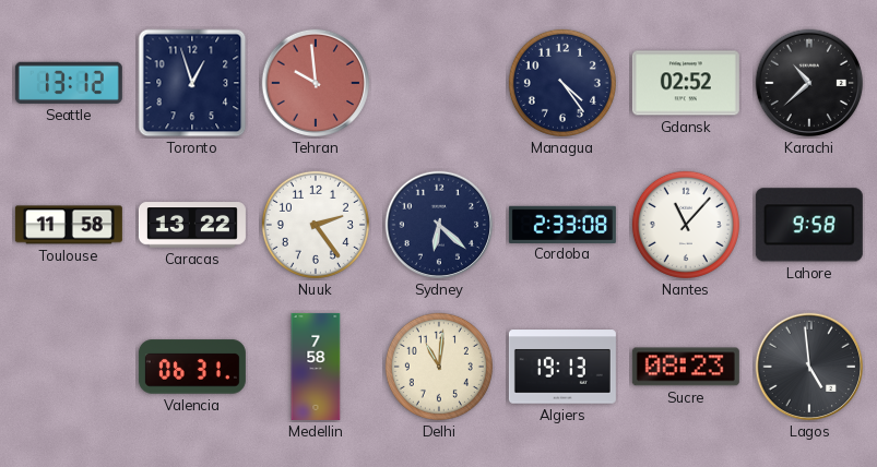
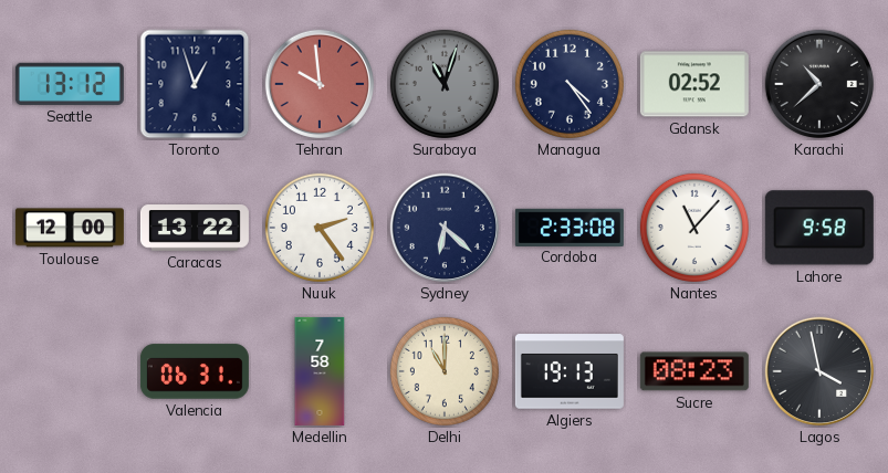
Surabaya: none -> 11:03
Toulouse: 11:58 -> 12:00
Delhi: 11:01 -> 11:00
Lagos: 4:59 -> 3:58
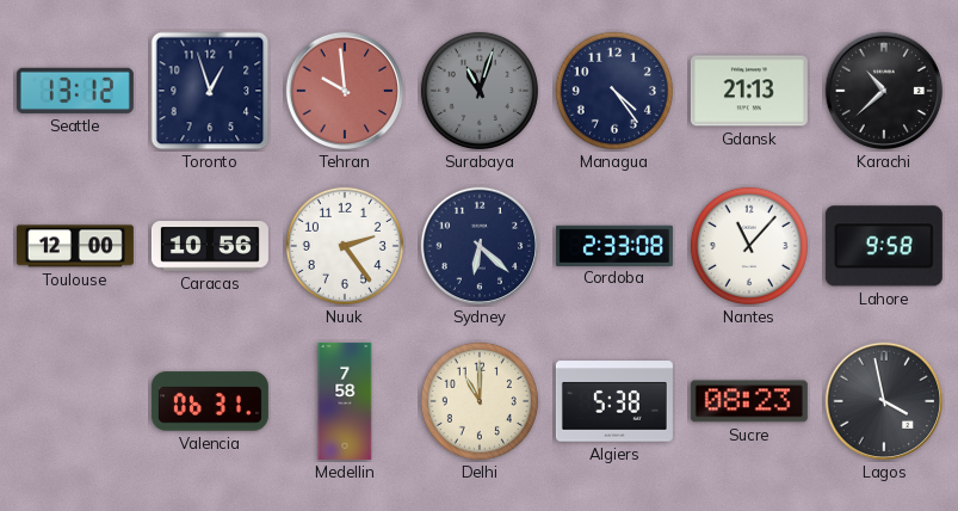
Gdansk: 02:52 -> 21:13
Caracas: 13:22 -> 10:56
Algiers: 19:13 -> 5:38
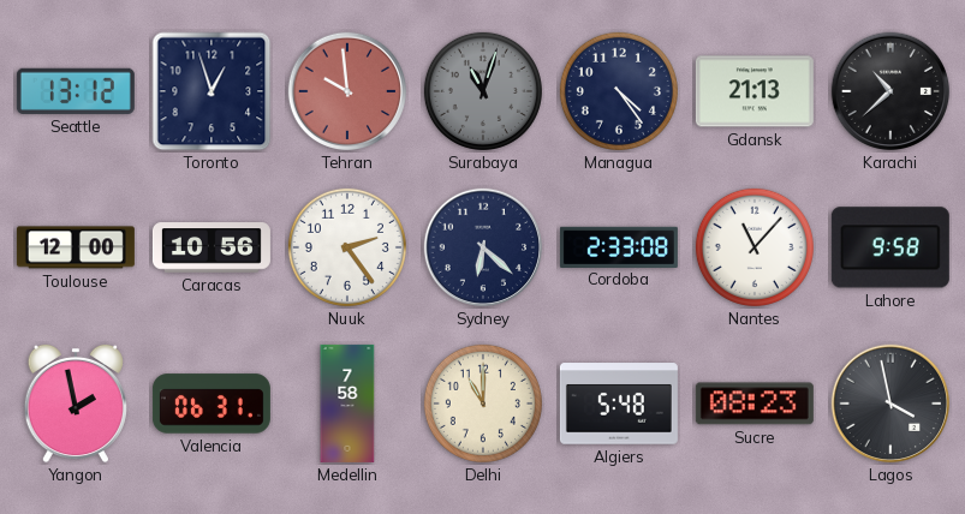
Yangon: none -> 1:58
Algiers: 5:38 -> 5:48
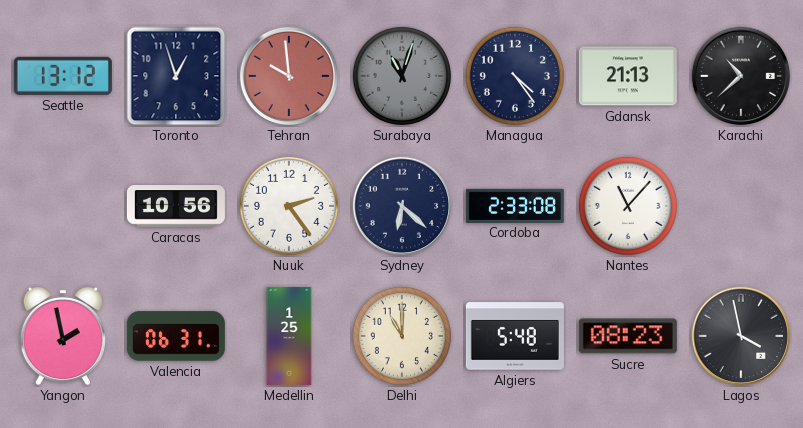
Toulouse: 12:00 -> none
Lahore: 9:58 -> none
Medellin: 7:58 -> 1:25
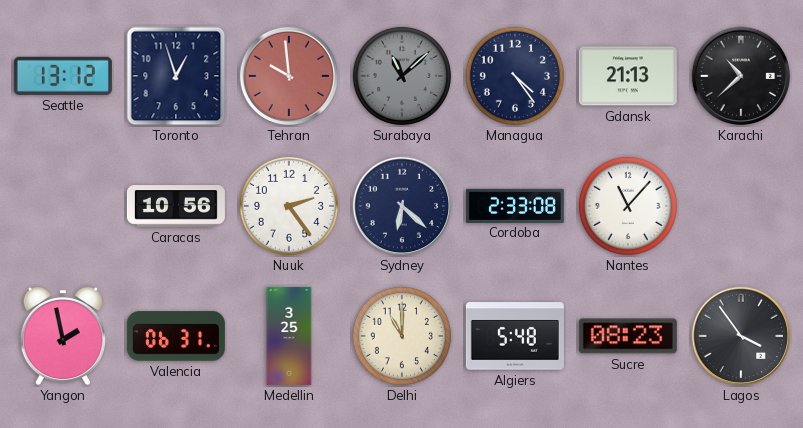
Surabaya: 11:03 -> 11:08
Medellin: 1:25 -> 3:25
Lagos: 3:58 -> 3:54
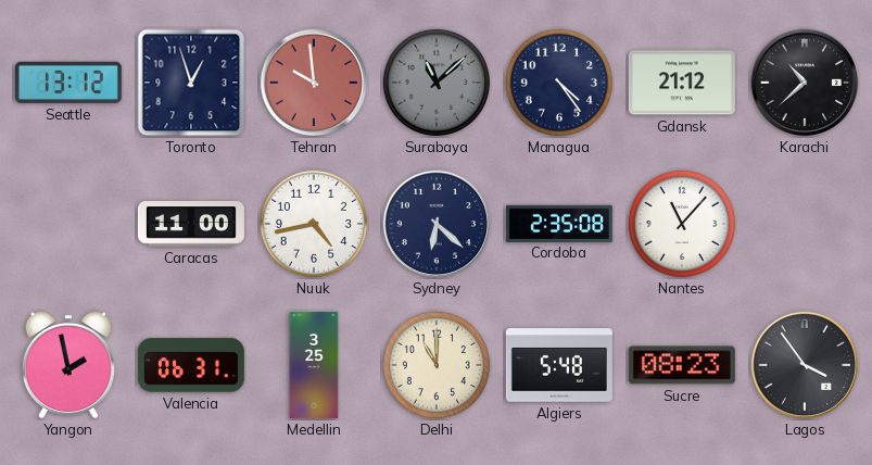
Gdansk: 21:13 -> 21:12
Caracas: 10:56 -> 11:00
Nuuk: 2:24 -> 4:43
Cordoba: 2:33 -> 2:35
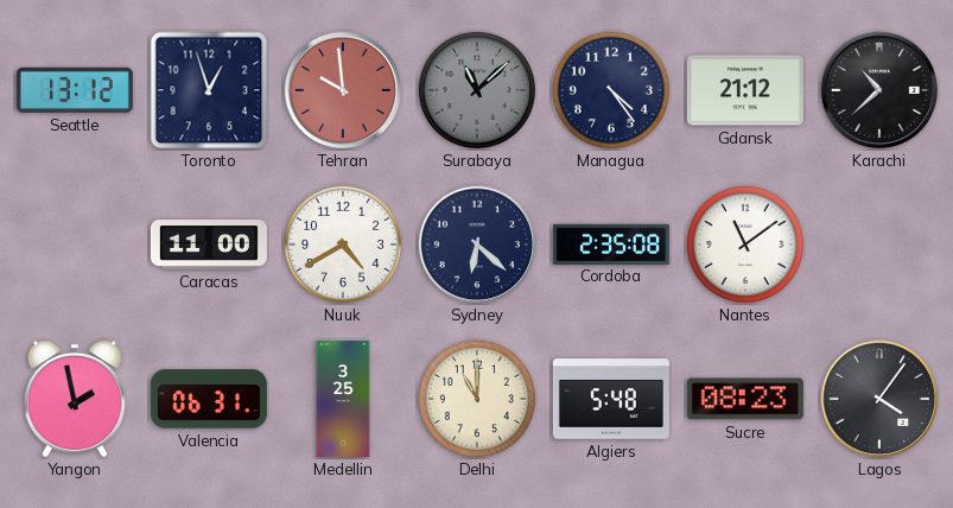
Nuuk: 4:43 -> 4:40
Nantes: 11:07 -> 11:09
Lagos: 3:54 -> 4:06
